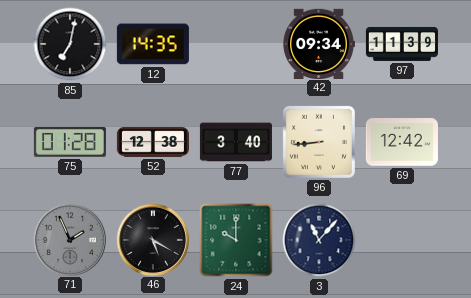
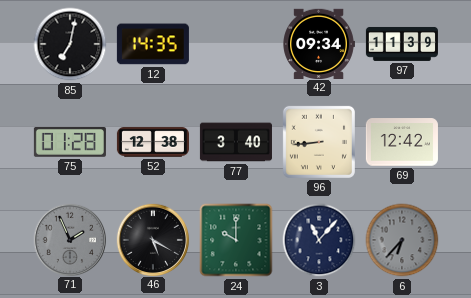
6: none -> 6:37
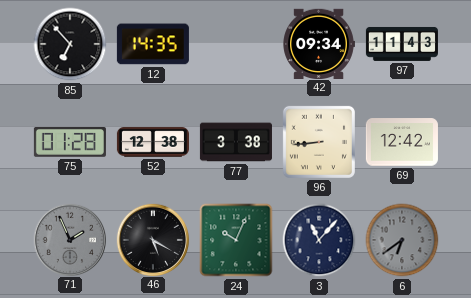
85: 7:02 -> 6:53
97: 11:39 -> 11:43
77: 3:40 -> 3:38
24: 10:00 -> 10:04
6: 6:37 -> 6:39
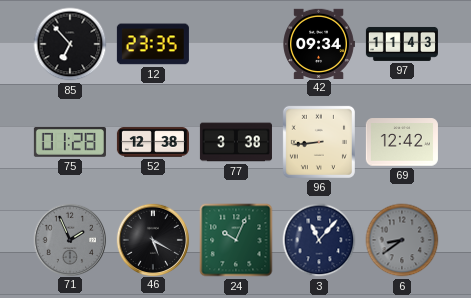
12: 14:35 -> 23:35
6: 6:39 -> 8:39
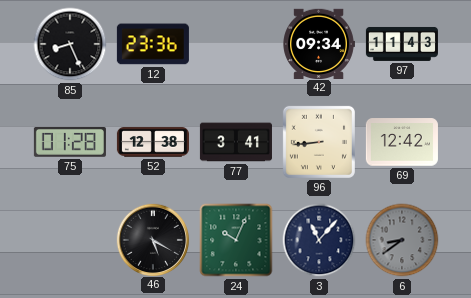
85: 6:53 -> 8:26
12: 23:35 -> 23:36
77: 3:38 -> 3:41
71: 1:56 -> none
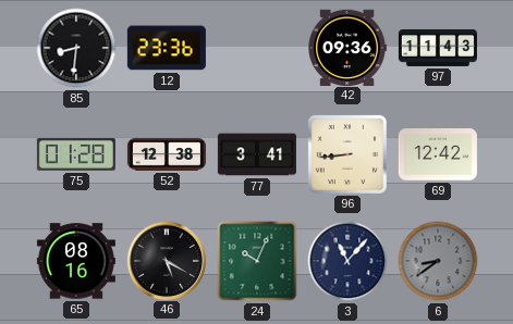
85: 8:26 -> 8:31
42: 09:34 -> 09:36
65: none -> 08:16
